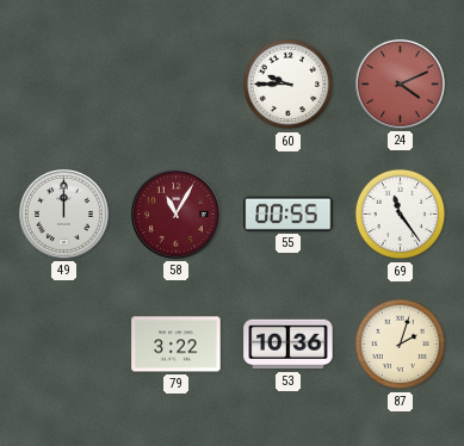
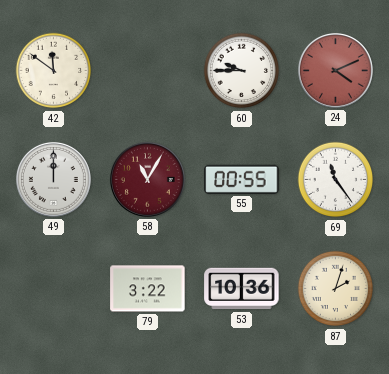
42: none -> 11:51
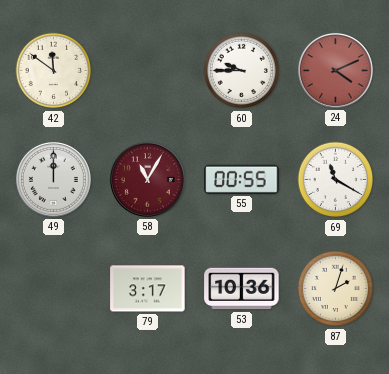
69: 11:24 -> 11:20
79: 3:22 -> 3:17
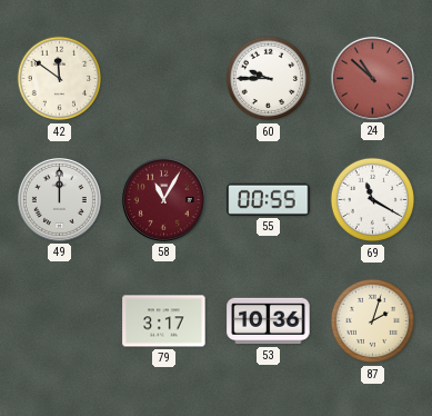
24: 4:11 -> 10:52
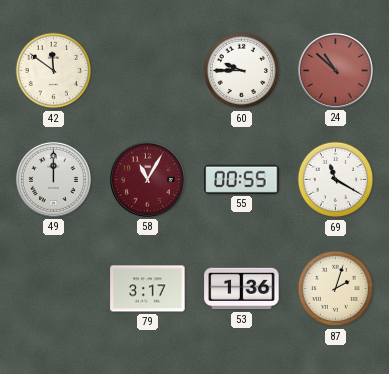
53: 10:36 -> 1:36
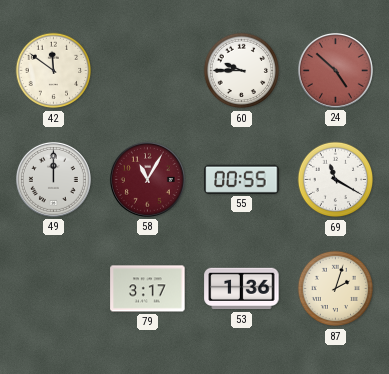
24: 10:52 -> 4:52
